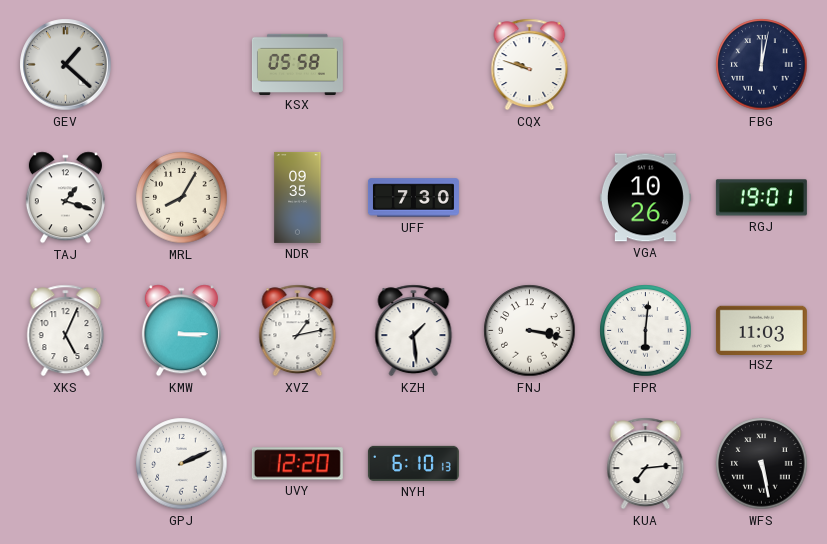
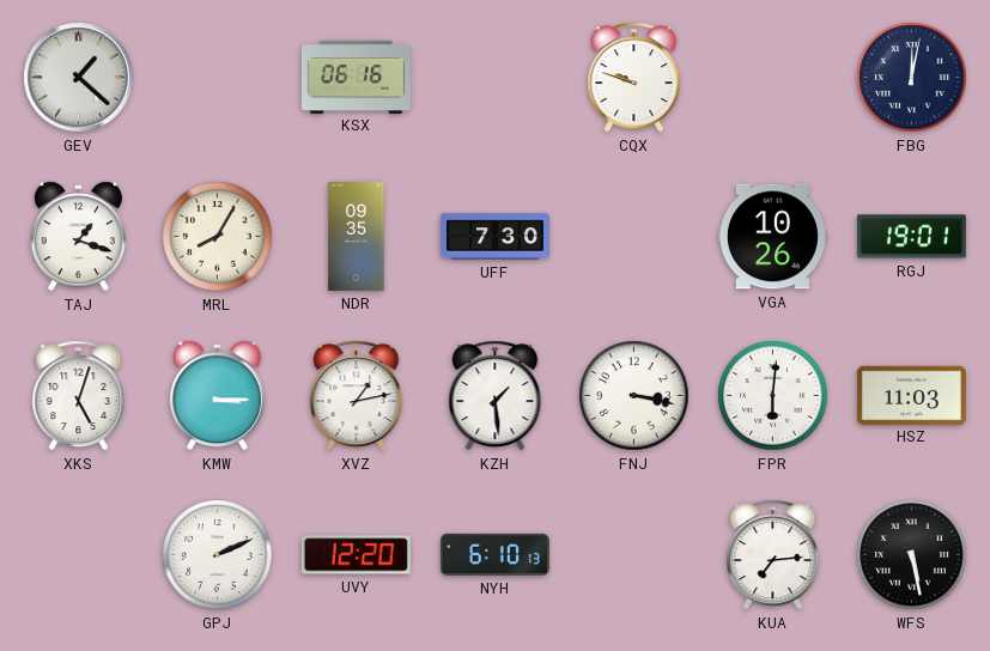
KSX: 05:58 -> 06:16
XKS: 5:04 -> 5:03
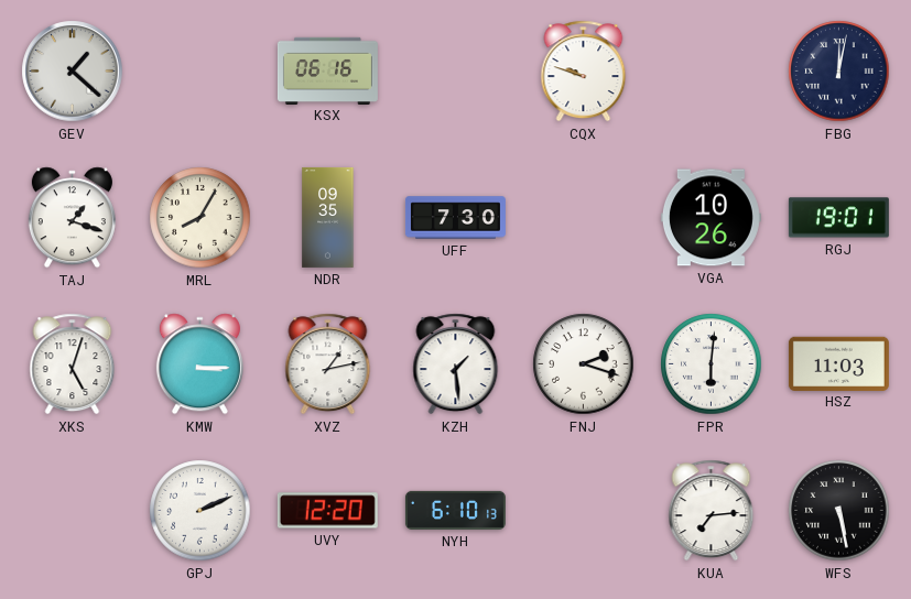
FNJ: 3:17 -> 2:18
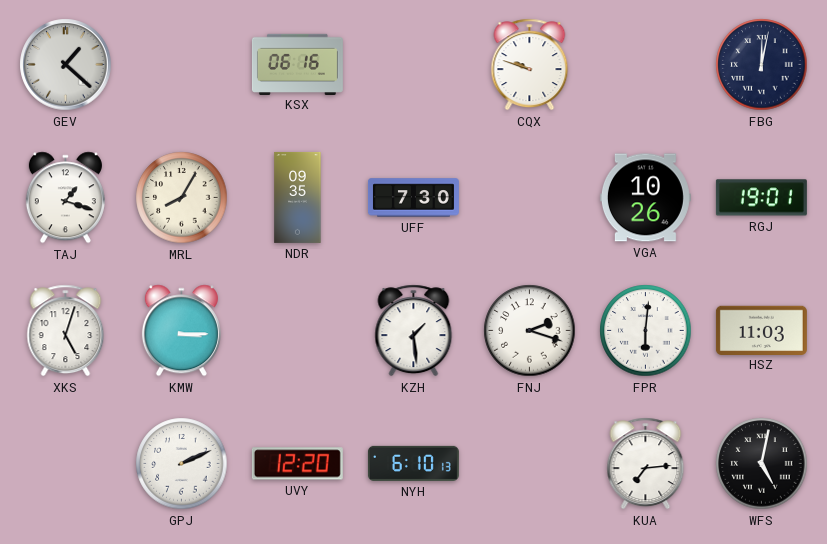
XVZ: 1:13 -> none
WFS: 5:28 -> 5:02
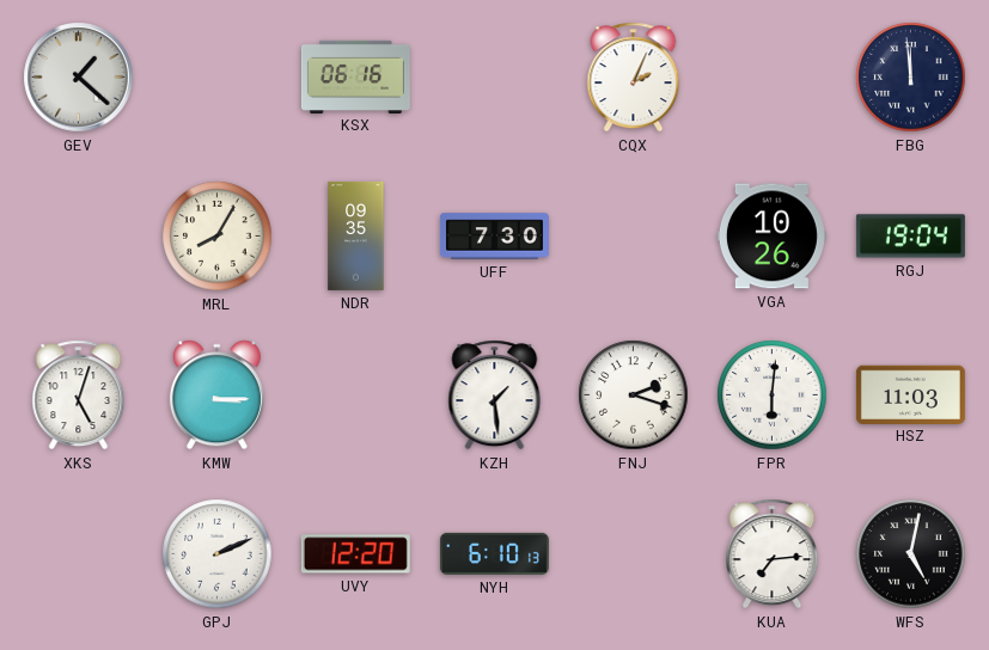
CQX: 9:48 -> 2:04
FBG: 12:02 -> 11:59
TAJ: 1:18 -> none
RGJ: 19:01 -> 19:04
